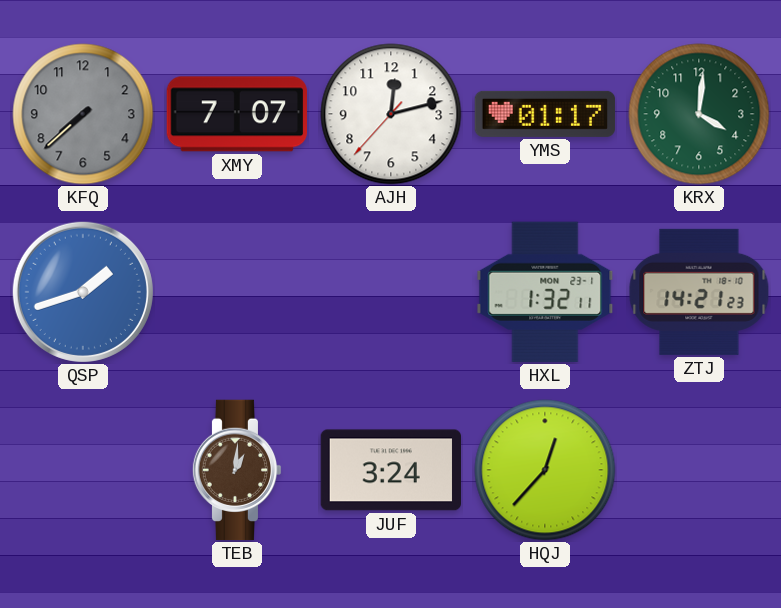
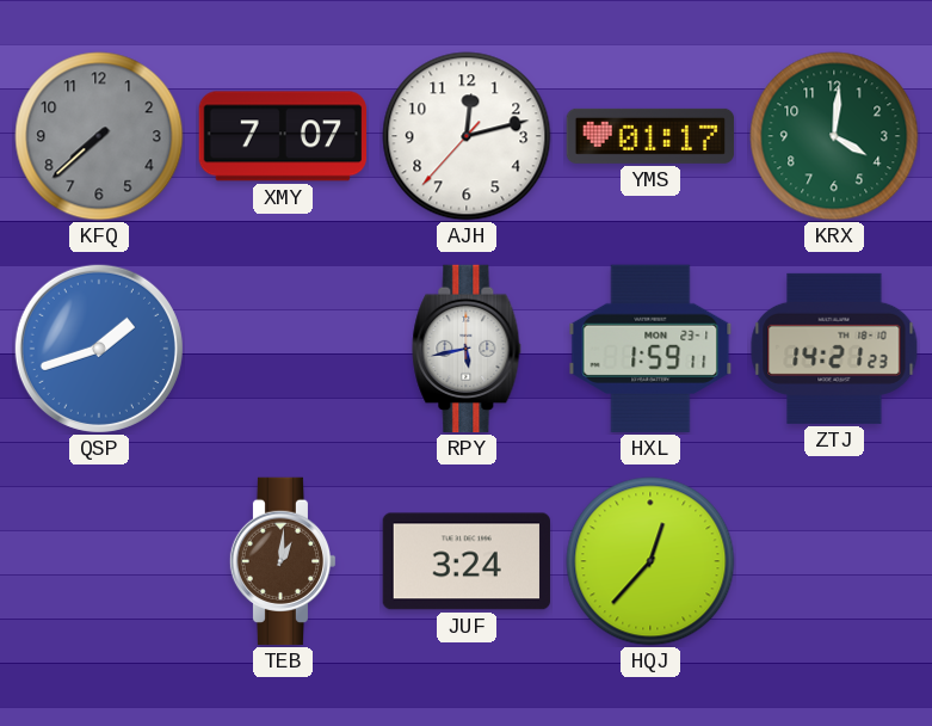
RPY: none -> 5:43
HXL: 1:32 -> 1:59
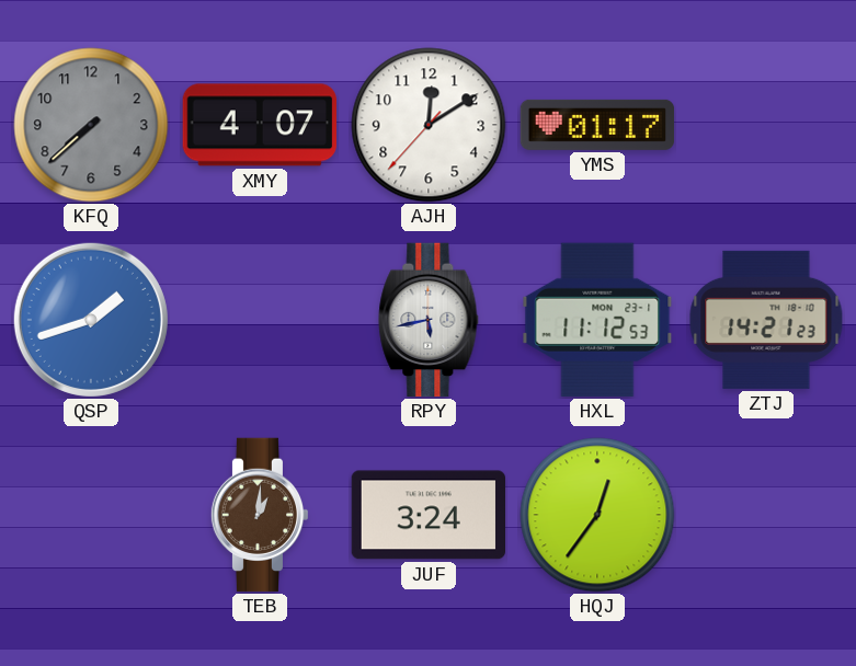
XMY: 7:07 -> 4:07
AJH: 12:12 -> 12:09
KRX: 4:01 -> none
HXL: 1:59 -> 11:12
HQJ: 12:37 -> 12:36
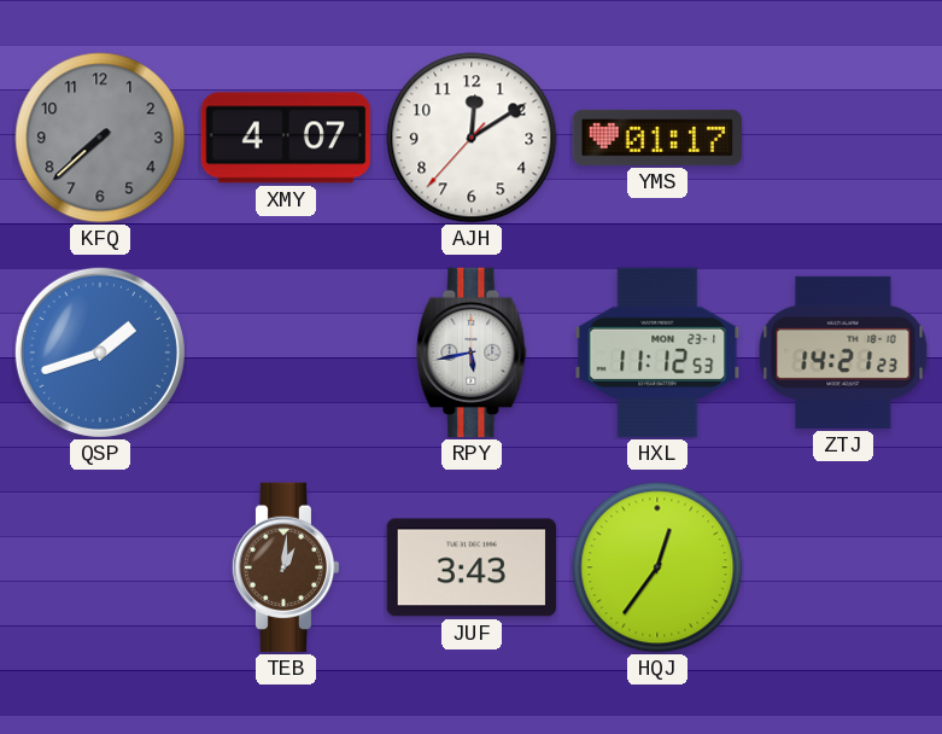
JUF: 3:24 -> 3:43
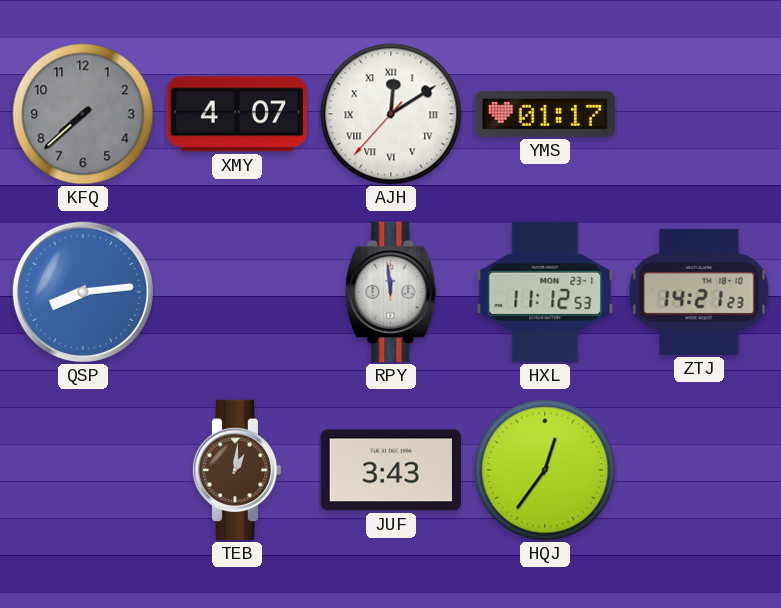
AJH numerals: Arabic -> Roman
QSP: 1:42 -> 8:14
RPY: 5:43 -> 11:59
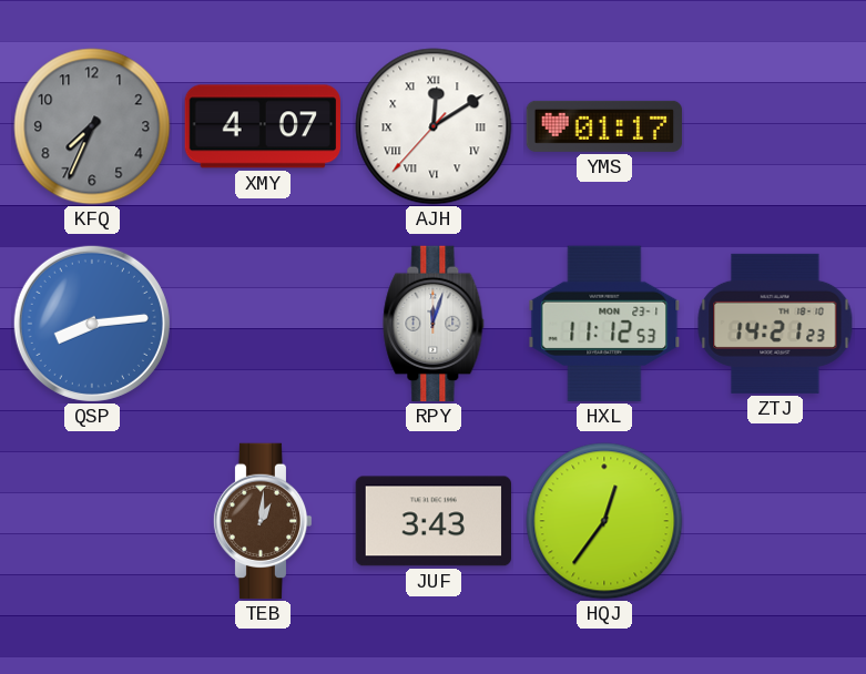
KFQ: 7:38 -> 7:34
RPY: 11:59 -> 12:03
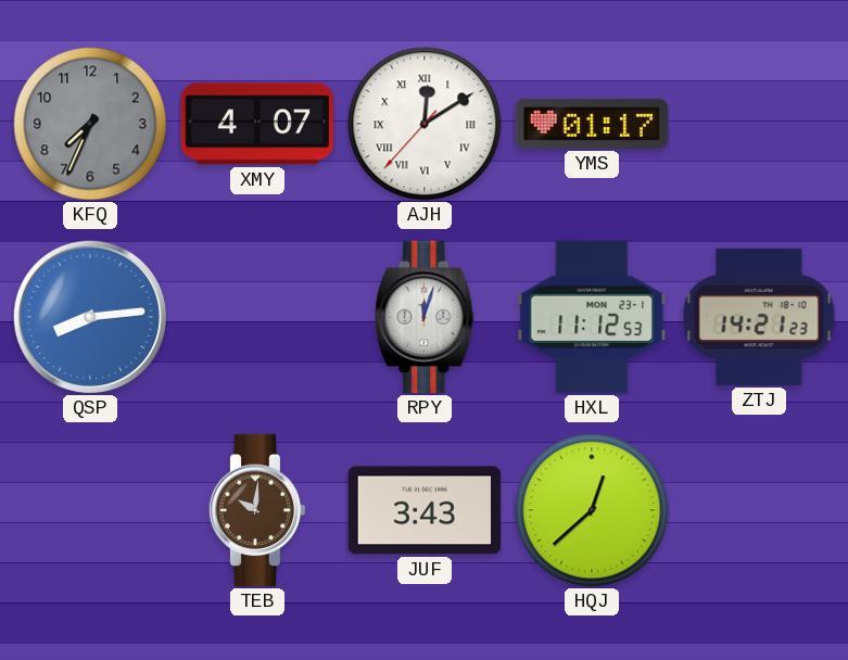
TEB: 1:01 -> 10:01
HQJ: 12:36 -> 12:38
